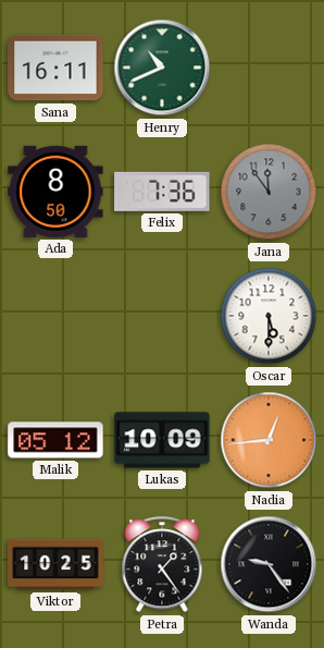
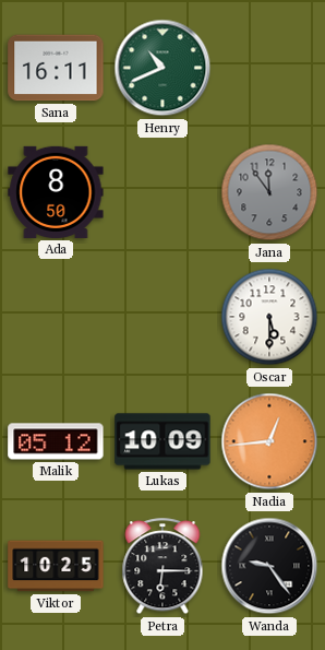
Felix: 7:36 -> none
Petra: 1:24 -> 6:15
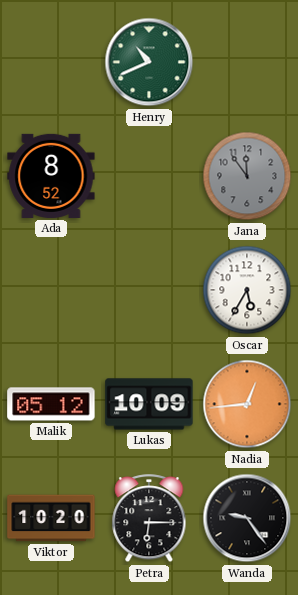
Sana: 16:11 -> none
Ada: 8:50 -> 8:52
Oscar: 5:30 -> 5:35
Viktor: 10:25 -> 10:20
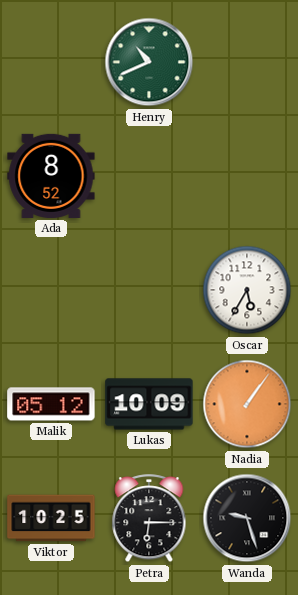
Jana: 11:54 -> none
Nadia: 12:44 -> 1:06
Viktor: 10:20 -> 10:25
Wanda: 9:24 -> 9:27
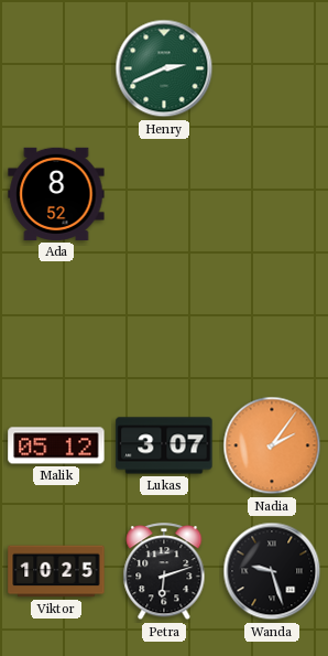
Henry: 10:41 -> 2:41
Oscar: 5:35 -> none
Lukas: 10:09 -> 3:07
Nadia: 1:06 -> 2:06
Petra: 6:15 -> 6:12
